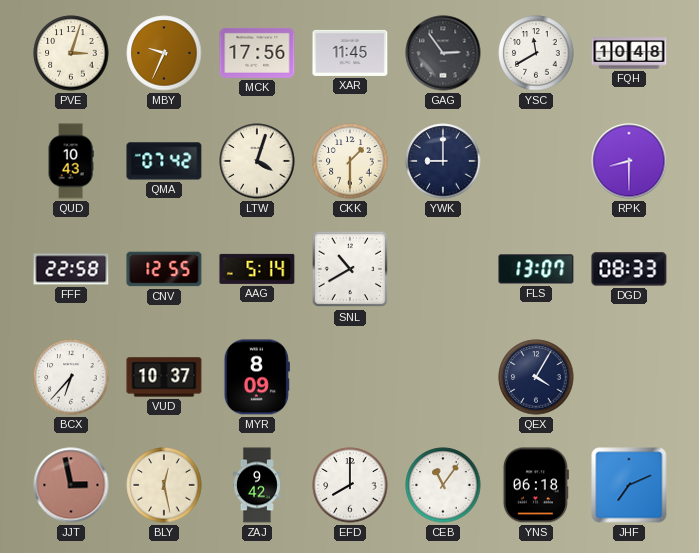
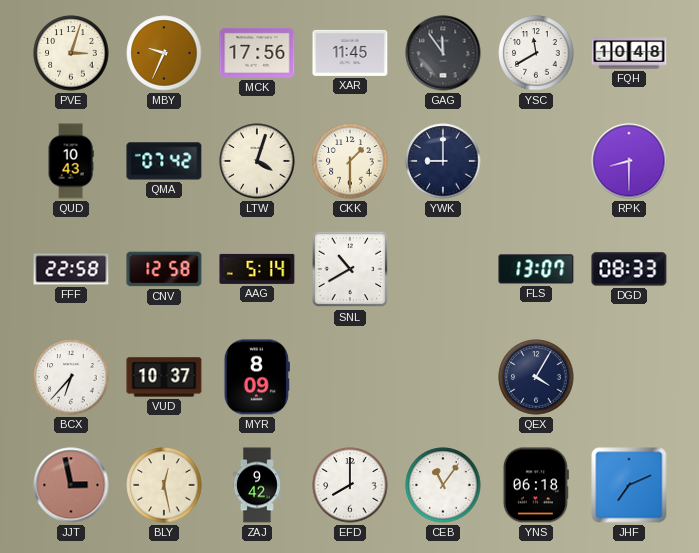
GAG: 2:54 -> 11:54
CNV: 12:55 -> 12:58
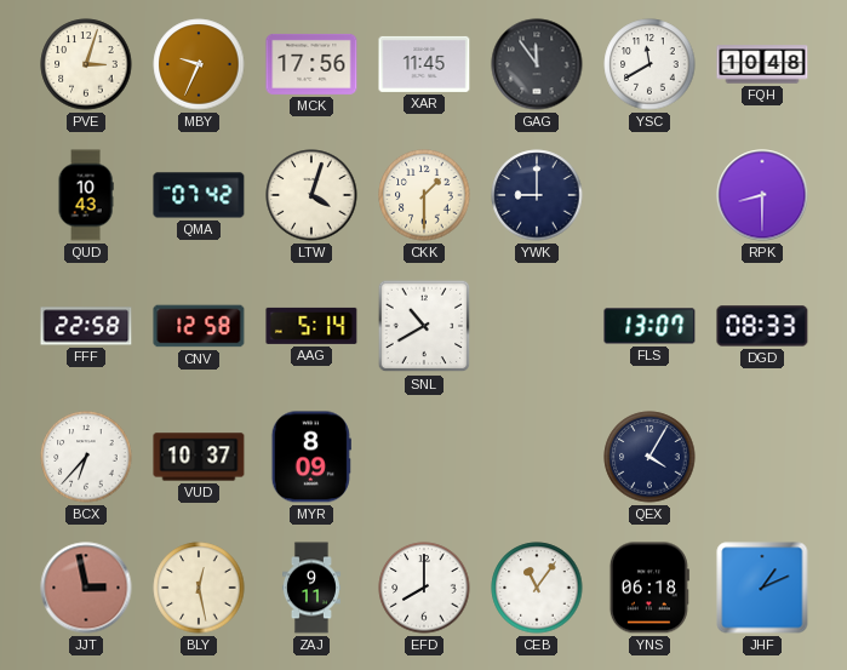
ZAJ: 9:42 -> 9:11
JHF: 7:11 -> 1:11
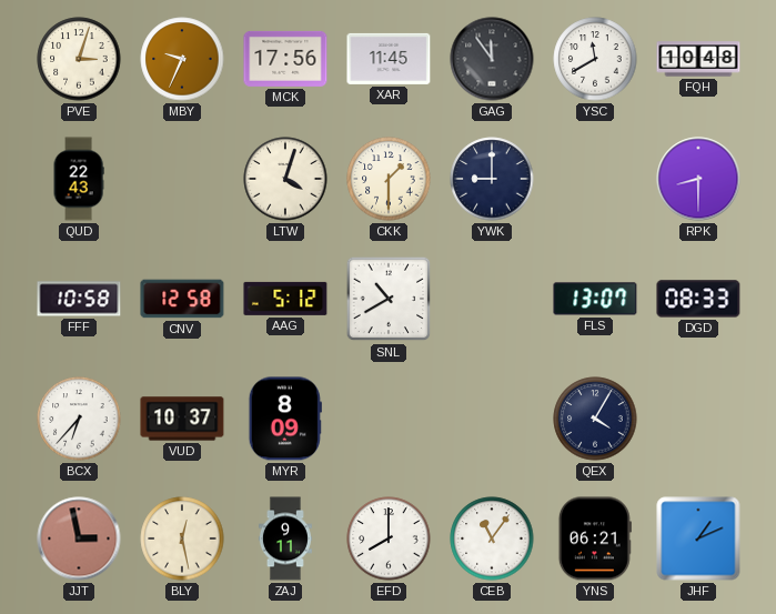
QUD: 10:43 -> 22:43
QMA: 07:42 -> none
FFF: 22:58 -> 10:58
AAG: 5:14 -> 5:12
YNS: 06:18 -> 06:21
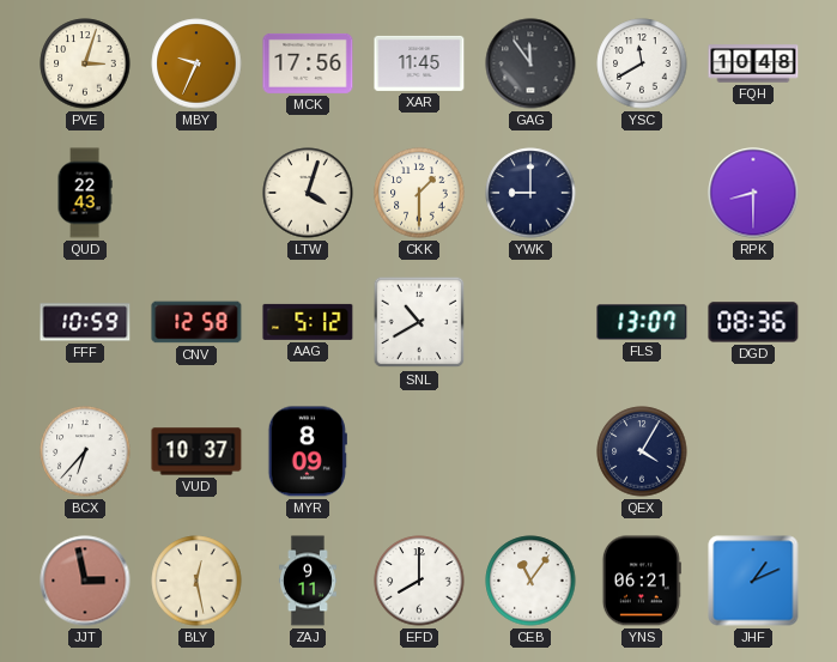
FFF: 10:58 -> 10:59
DGD: 08:33 -> 08:36
